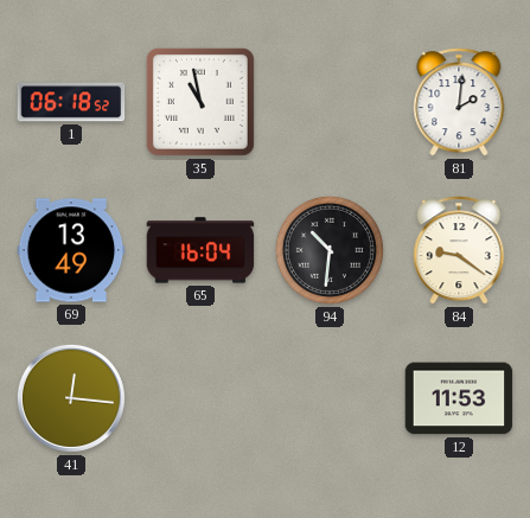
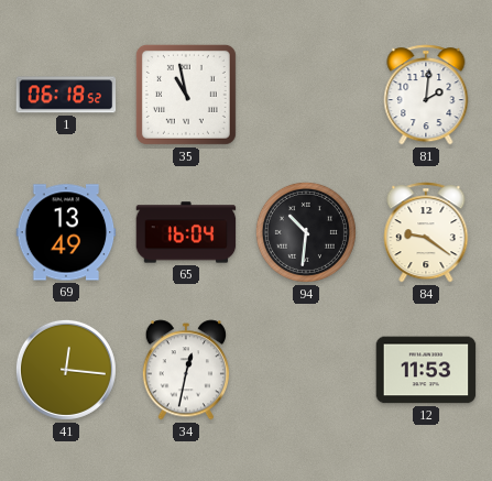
34: none -> 12:32
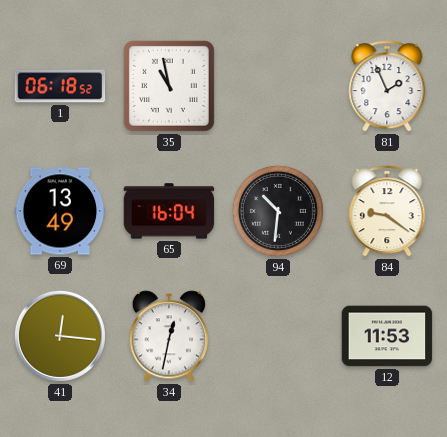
81: 2:01 -> 1:56
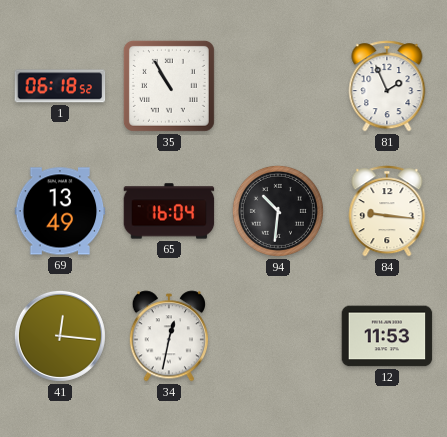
35: 10:58 -> 10:55
84: 9:21 -> 9:16
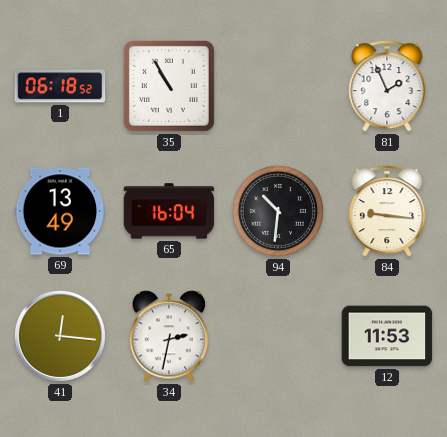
34: 12:32 -> 2:32
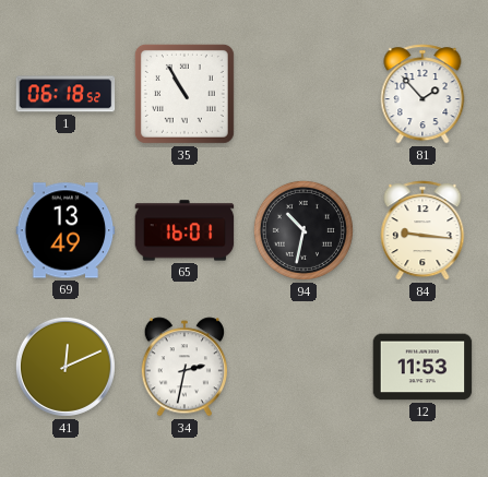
81: 1:56 -> 1:53
65: 16:04 -> 16:01
94: 10:31 -> 10:32
41: 12:16 -> 12:11
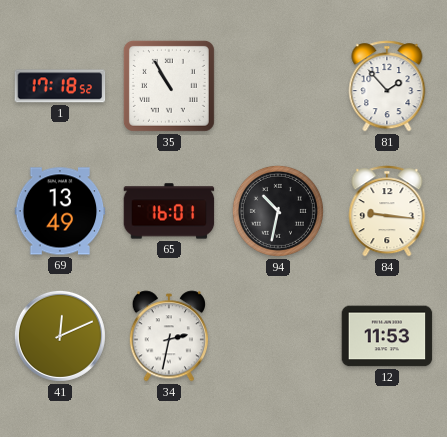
1: 06:18 -> 17:18
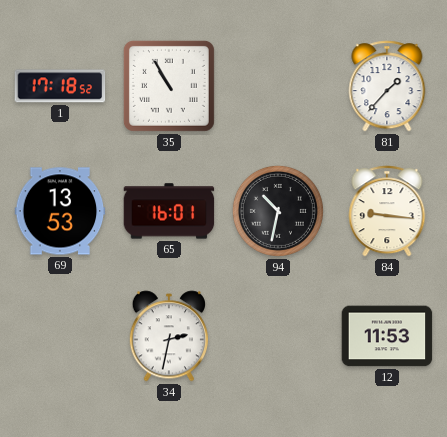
81: 1:53 -> 1:37
69: 13:49 -> 13:53
41: 12:11 -> none
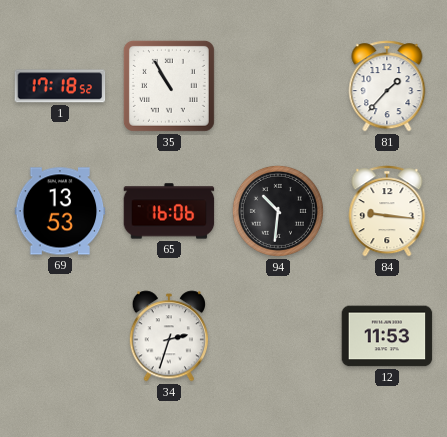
65: 16:01 -> 16:06
94: 10:32 -> 10:31
34: 2:32 -> 2:33
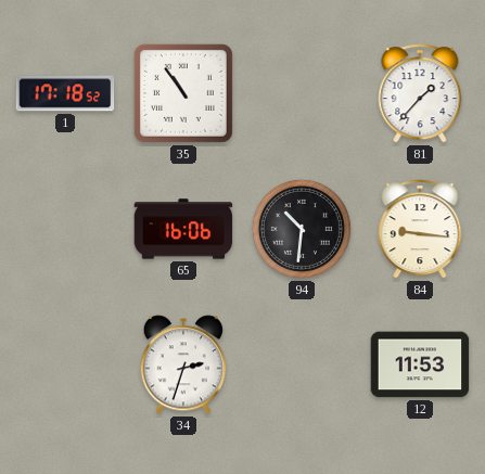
35: 10:55 -> 10:54
69: 13:53 -> none
